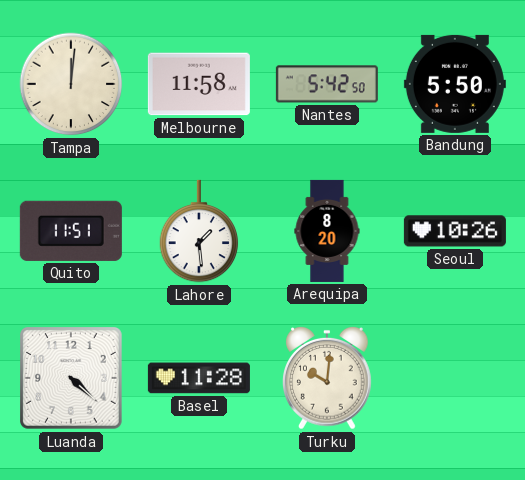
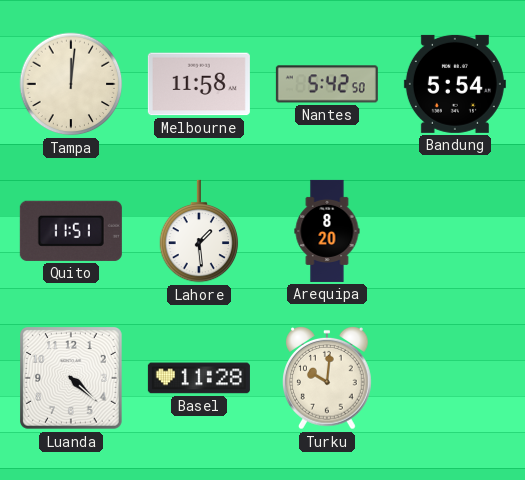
Bandung: 5:50 -> 5:54
Seoul: 10:26 -> none
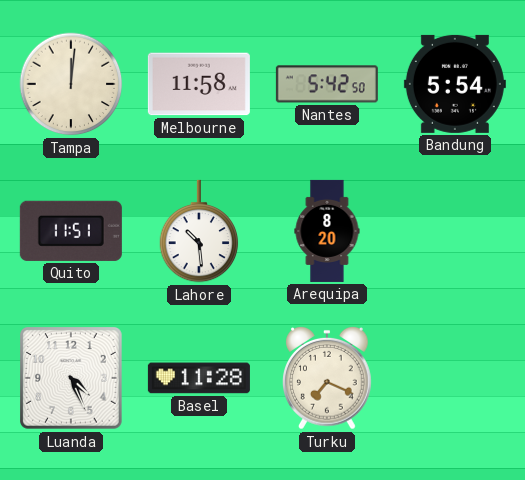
Lahore: 1:29 -> 10:29
Luanda: 4:22 -> 4:26
Turku: 10:01 -> 7:19
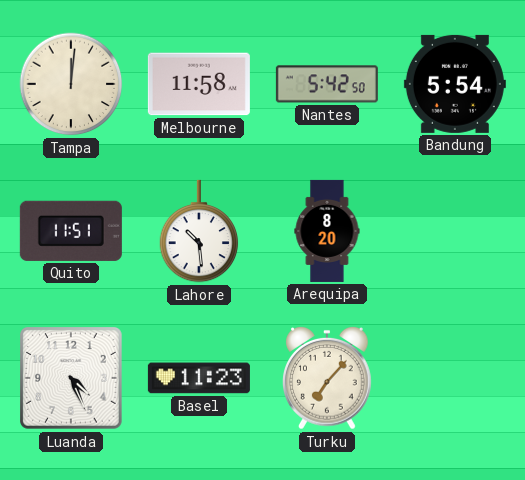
Basel: 11:28 -> 11:23
Turku: 7:19 -> 7:07
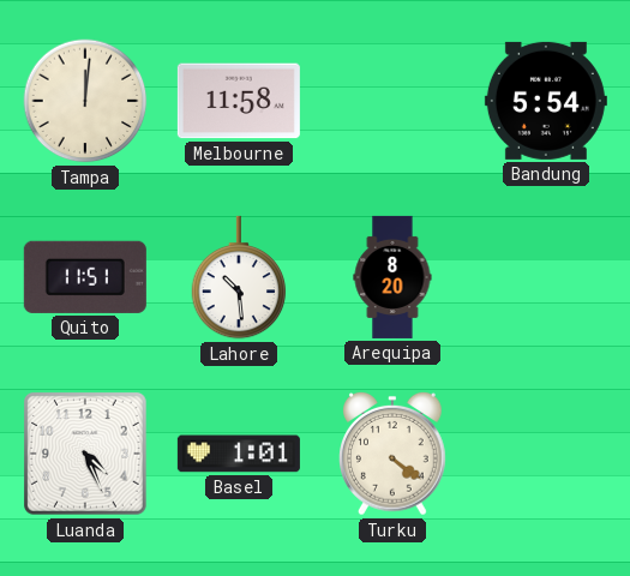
Nantes: 5:42 -> none
Basel: 11:23 -> 1:01
Turku: 7:07 -> 4:21
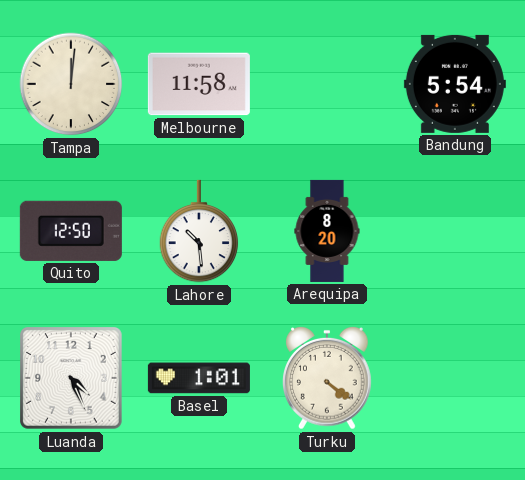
Quito: 11:51 -> 12:50
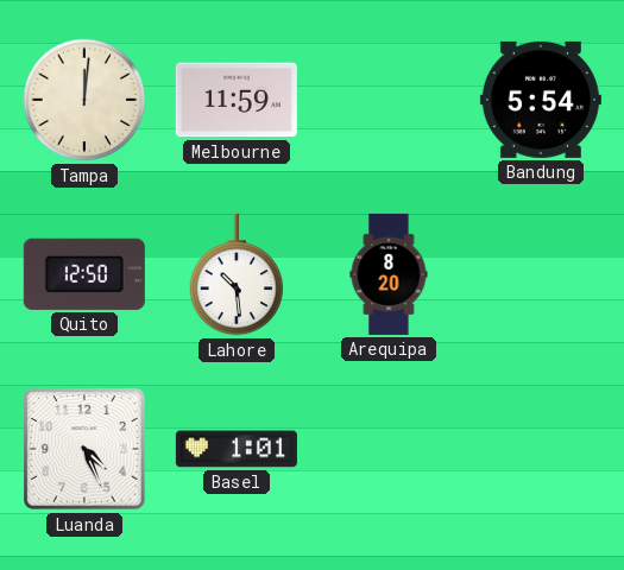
Melbourne: 11:58 -> 11:59
Turku: 4:21 -> none
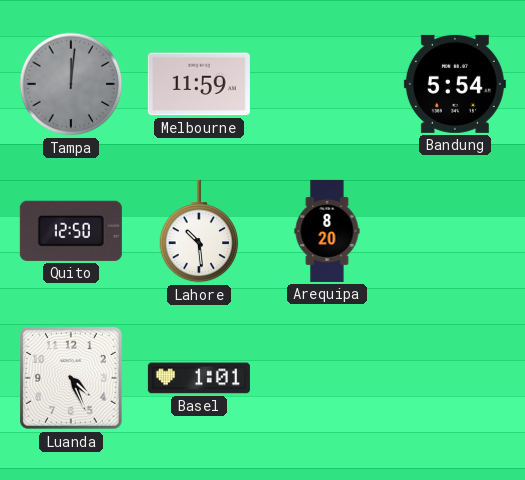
Tampa dial: cream -> grey
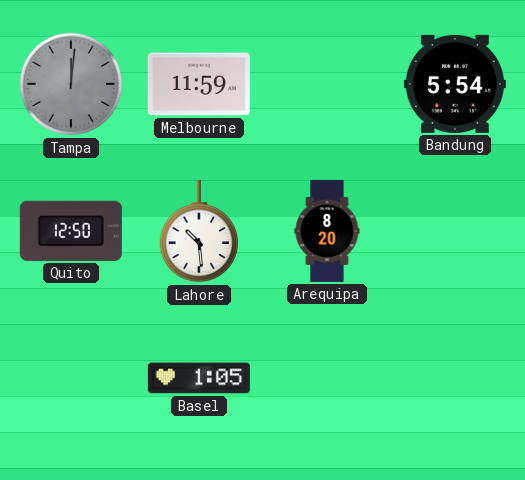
Luanda: 4:26 -> none
Basel: 1:01 -> 1:05
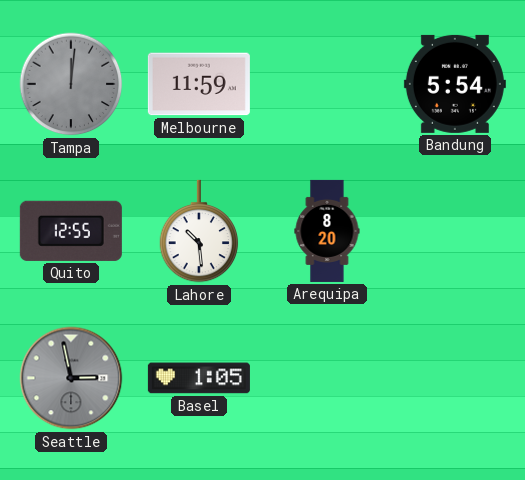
Quito: 12:50 -> 12:55
Seattle: none -> 2:58
